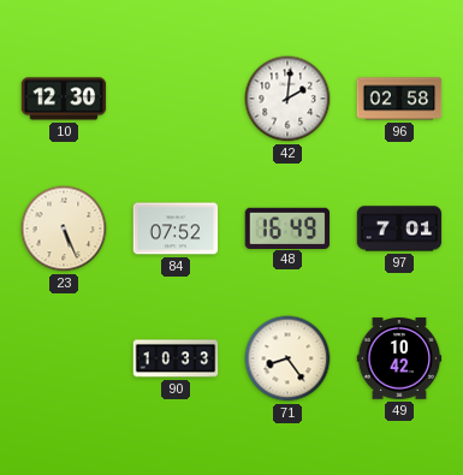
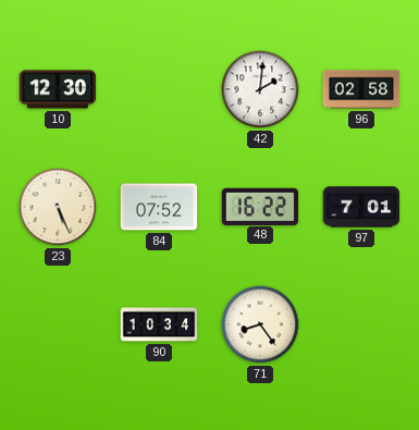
48: 16:49 -> 16:22
90: 10:33 -> 10:34
49: 10:42 -> none
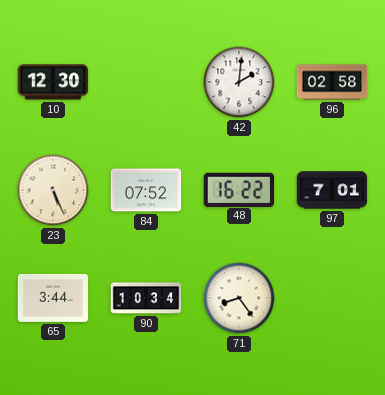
65: none -> 3:44
